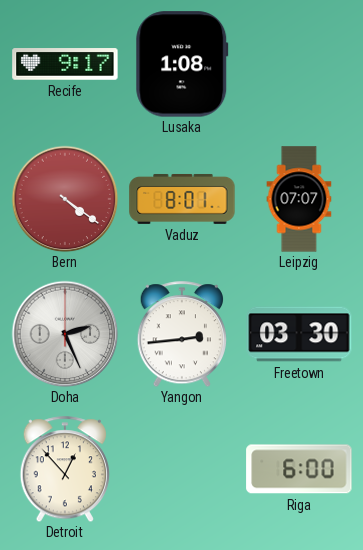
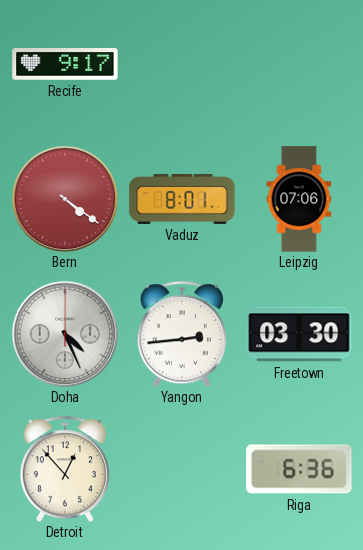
Lusaka: 1:08 -> none
Leipzig: 07:07 -> 07:06
Doha: 2:26 -> 4:26
Riga: 6:00 -> 6:36
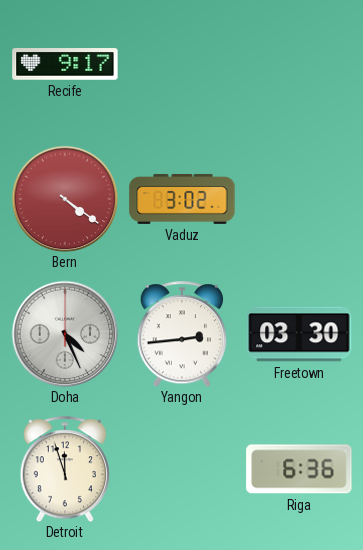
Vaduz: 8:01 -> 3:02
Leipzig: 07:06 -> none
Detroit: 12:53 -> 11:57
